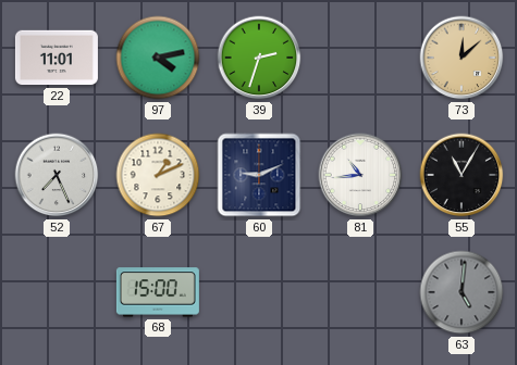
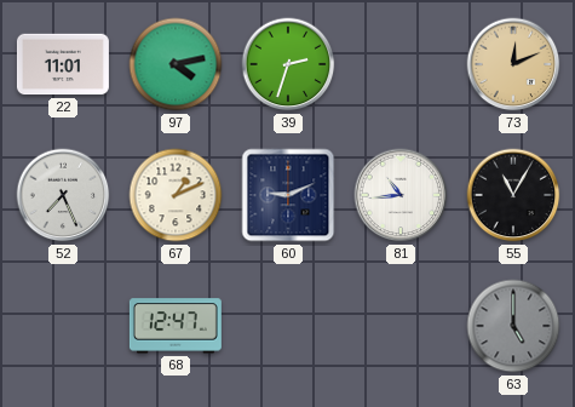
73: 12:08 -> 12:11
68: 15:00 -> 12:47
63: 5:01 -> 5:00
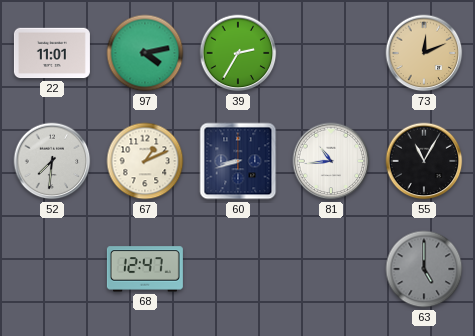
39: 2:33 -> 2:35
52: 7:26 -> 7:31
60: 9:11 -> 8:42
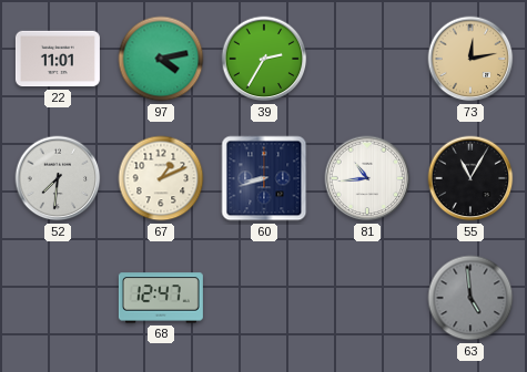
73: 12:11 -> 12:13
63: 5:00 -> 4:59
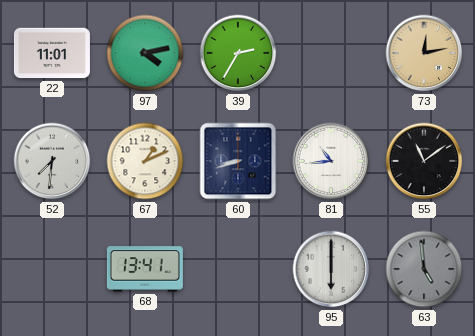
55: 11:05 -> 11:09
68: 12:47 -> 13:41
95: none -> 6:00
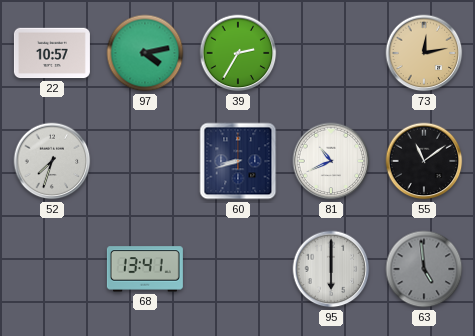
22: 11:01 -> 10:57
52: 7:31 -> 7:33
67: 1:11 -> none
81: 10:44 -> 10:41
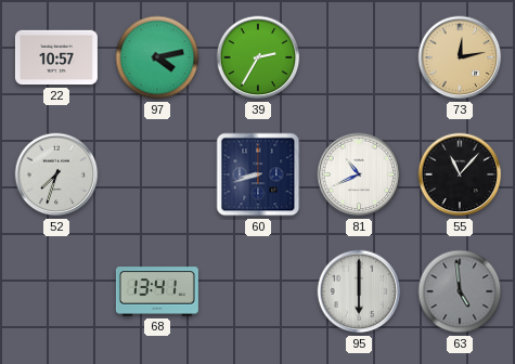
55: 11:09 -> 11:07
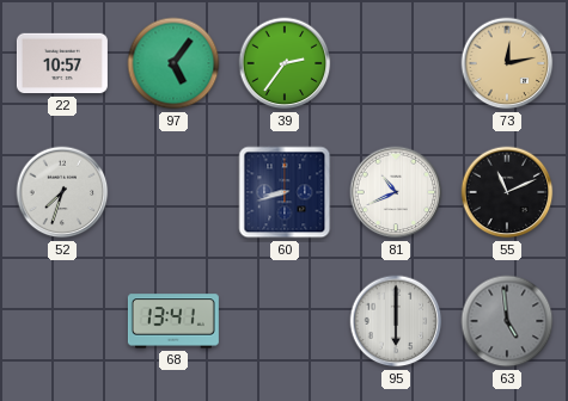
97: 4:13 -> 5:06
39: 2:35 -> 2:36
55: 11:07 -> 11:11
